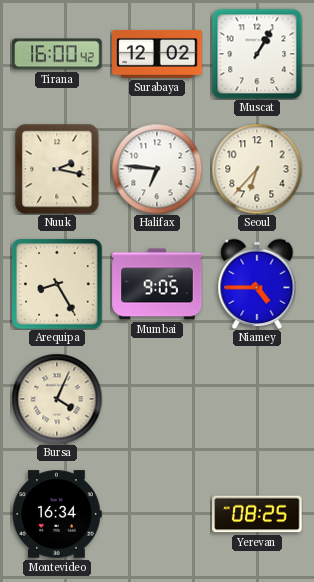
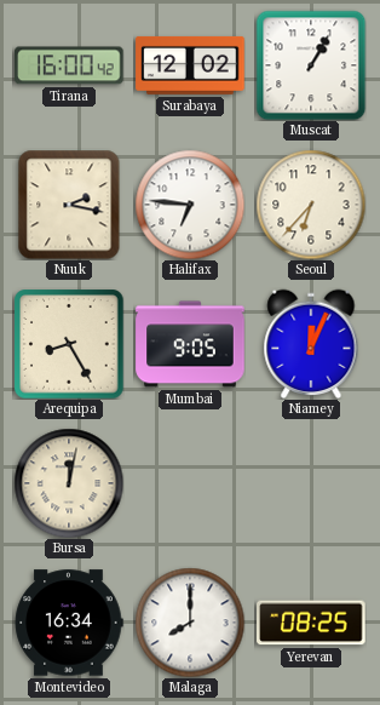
Niamey: 4:45 -> 12:04
Bursa: 4:04 -> 12:02
Malaga: none -> 8:00
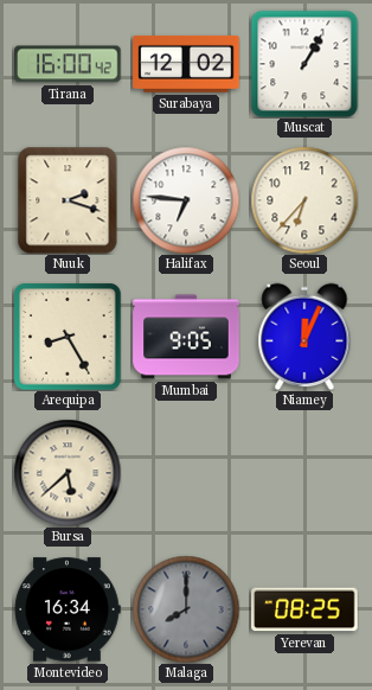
Nuuk: 2:17 -> 2:18
Bursa: 12:02 -> 5:38
Malaga dial: white -> grey
